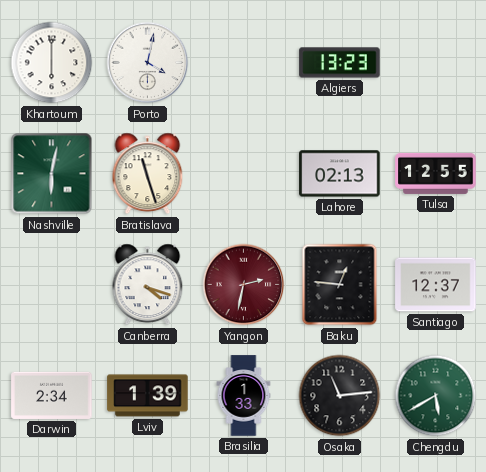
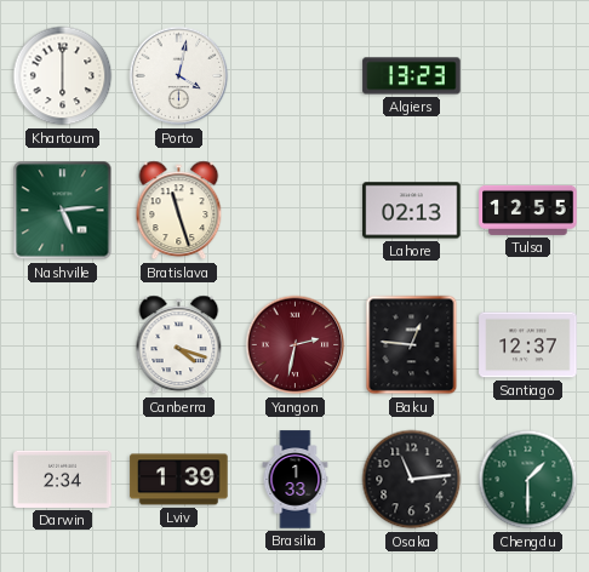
Nashville: 6:02 -> 5:14
Chengdu: 5:40 -> 1:30
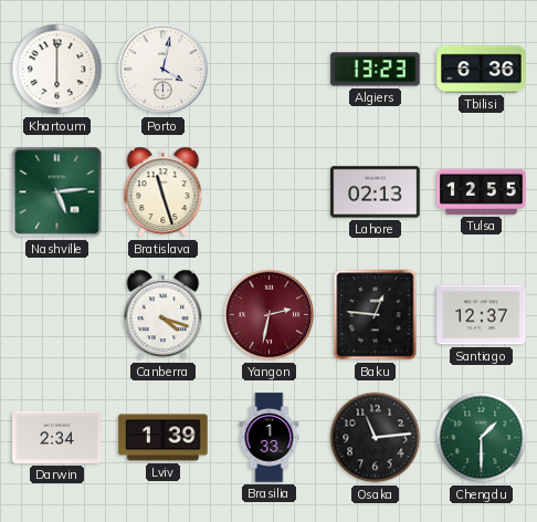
Tbilisi: none -> 6:36
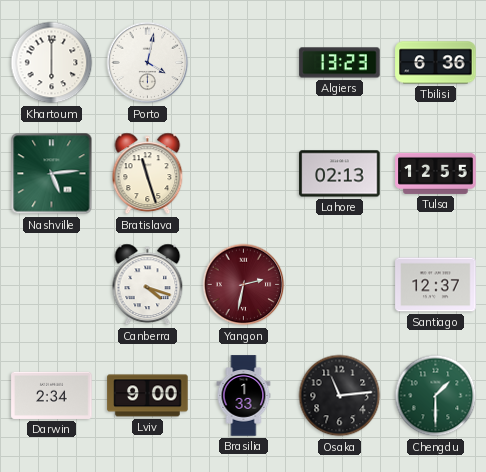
Baku: 12:46 -> none
Lviv: 1:39 -> 9:00
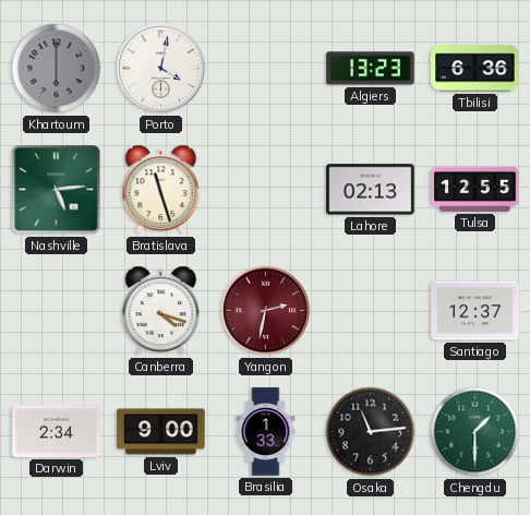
Khartoum dial: white -> grey
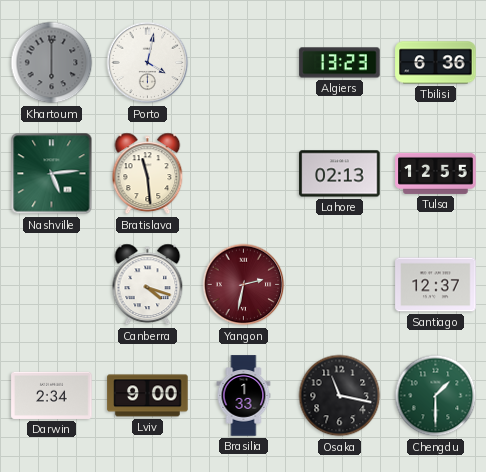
Bratislava: 11:27 -> 11:29
Osaka: 11:14 -> 11:17
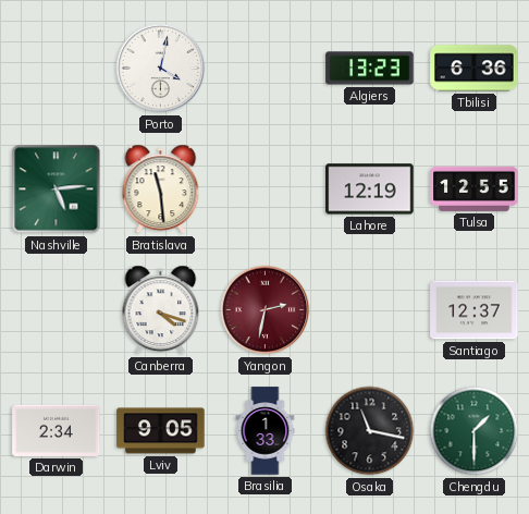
Khartoum: 6:00 -> none
Lahore: 02:13 -> 12:19
Lviv: 9:00 -> 9:05
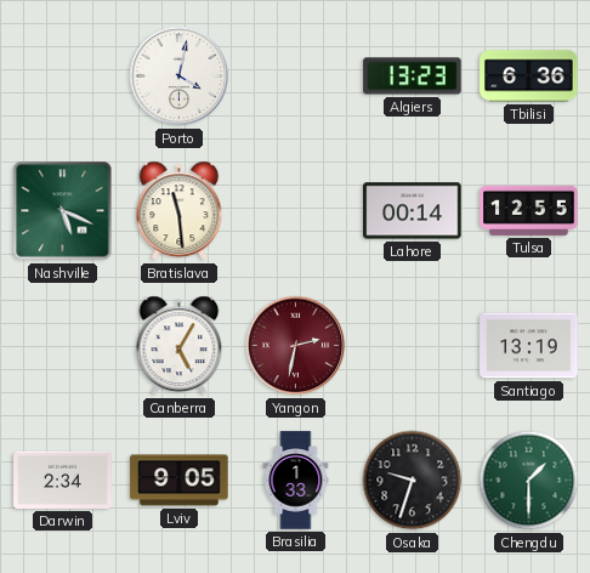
Nashville: 5:14 -> 5:19
Lahore: 12:19 -> 00:14
Canberra: 4:18 -> 5:05
Santiago: 12:37 -> 13:19
Osaka: 11:17 -> 9:33
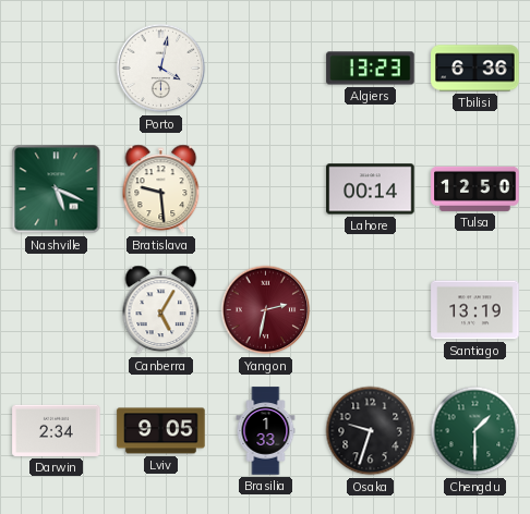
Bratislava: 11:29 -> 9:29
Tulsa: 12:55 -> 12:50
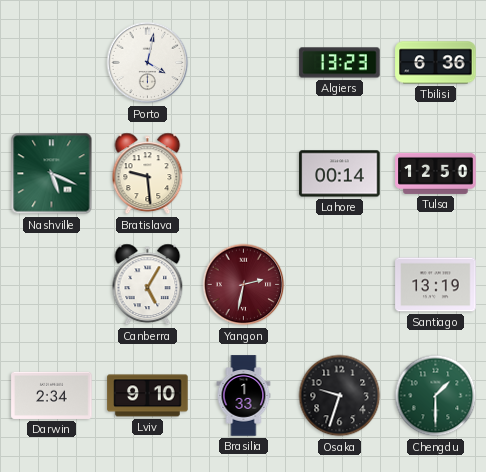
Lviv: 9:05 -> 9:10
